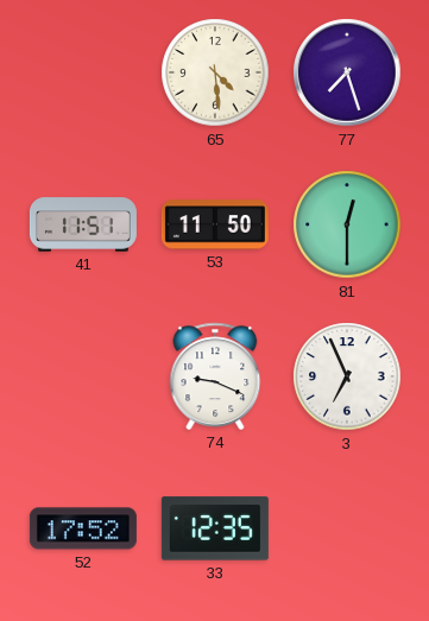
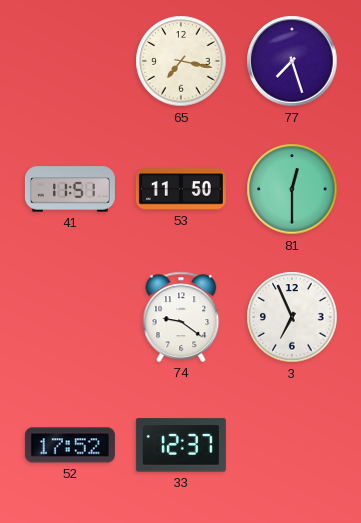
65: 4:29 -> 7:17
74: 9:19 -> 9:21
33: 12:35 -> 12:37
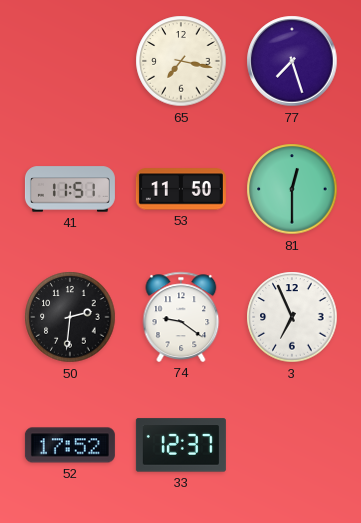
50: none -> 2:31
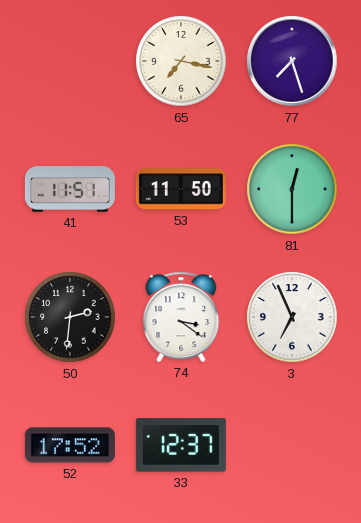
74: 9:21 -> 3:21
